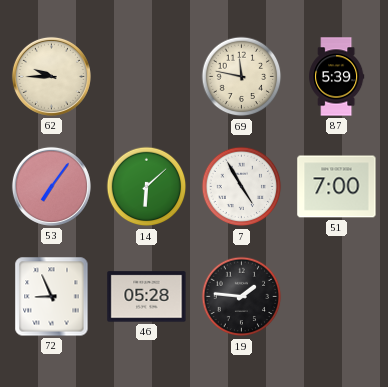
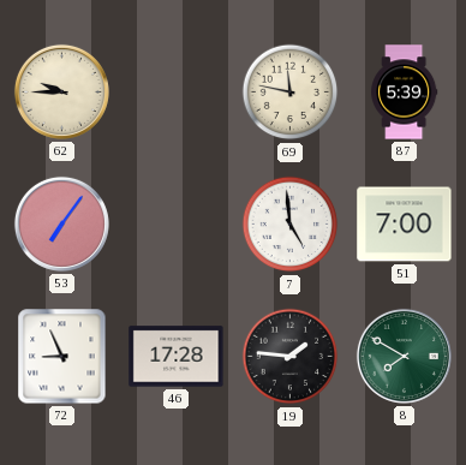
14: 6:08 -> none
7: 4:55 -> 4:59
46: 05:28 -> 17:28
8: none -> 7:50
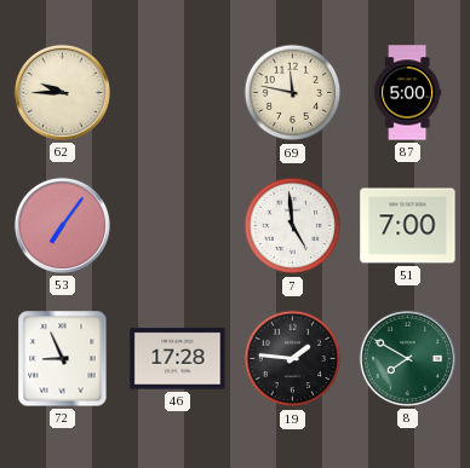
87: 5:39 -> 5:00
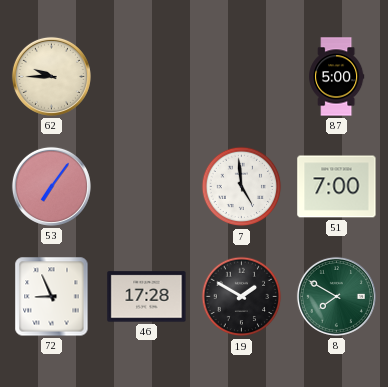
69: 11:47 -> none
19: 1:46 -> 1:50
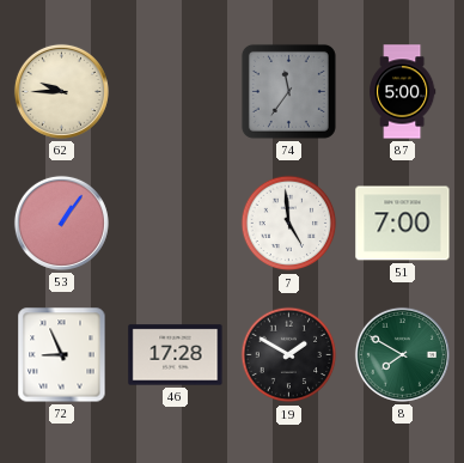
74: none -> 11:36
53: 7:06 -> 1:06
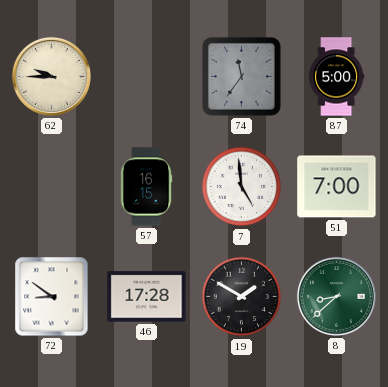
53: 1:06 -> none
57: none -> 16:15
72: 8:56 -> 8:51
8: 7:50 -> 8:38
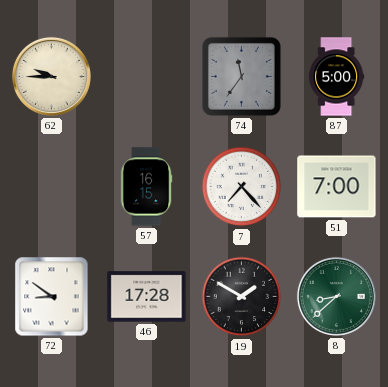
7: 4:59 -> 7:23
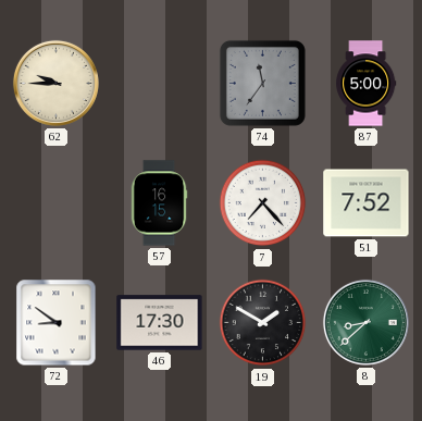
51: 7:00 -> 7:52
46: 17:28 -> 17:30
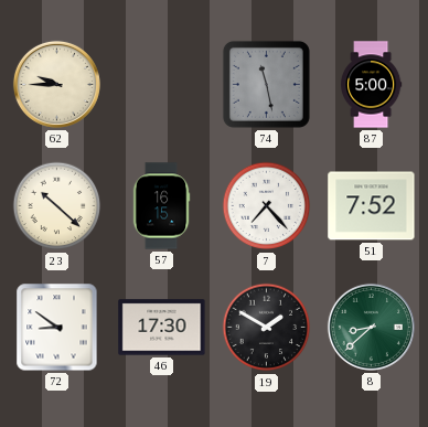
74: 11:36 -> 11:28
23: none -> 10:22
